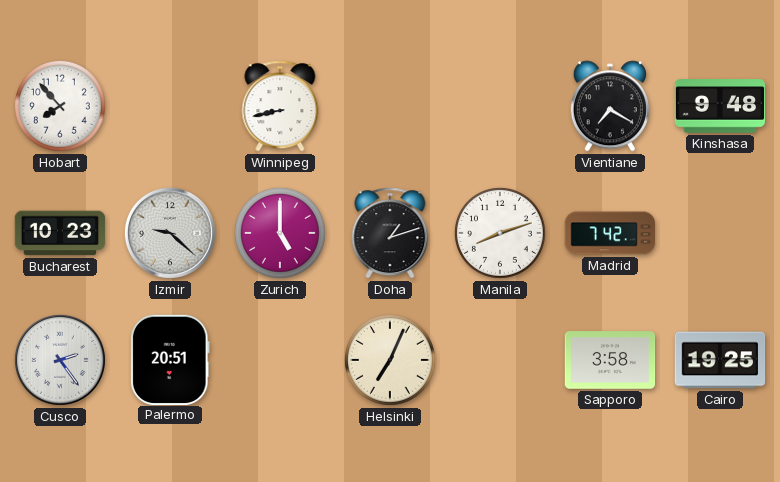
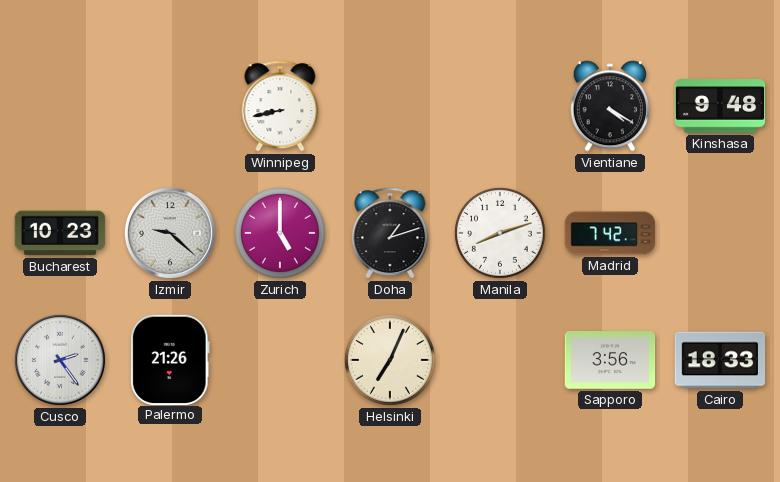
Hobart: 7:53 -> none
Vientiane: 7:20 -> 4:20
Palermo: 20:51 -> 21:26
Sapporo: 3:58 -> 3:56
Cairo: 19:25 -> 18:33
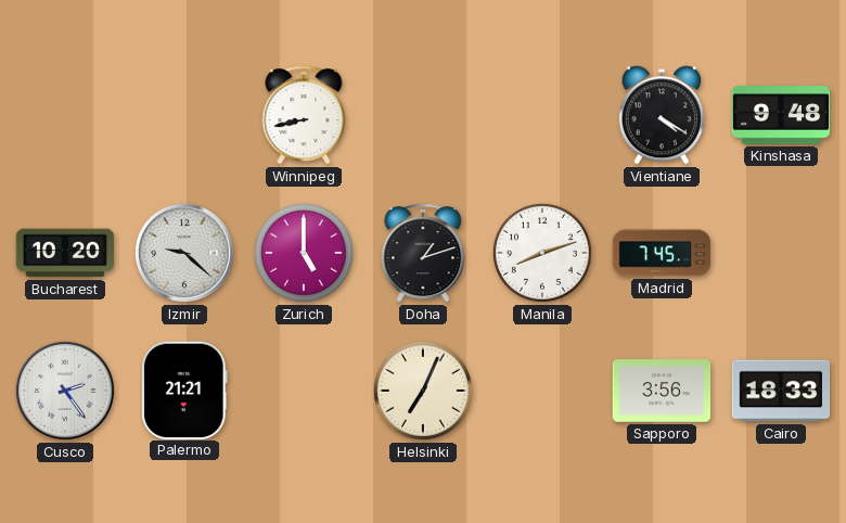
Bucharest: 10:23 -> 10:20
Madrid: 7:42 -> 7:45
Palermo: 21:26 -> 21:21
